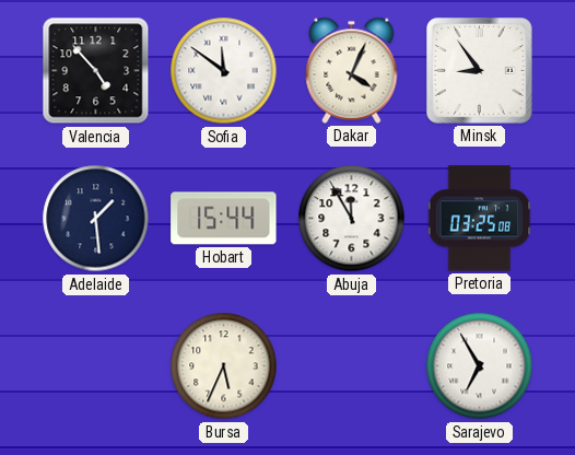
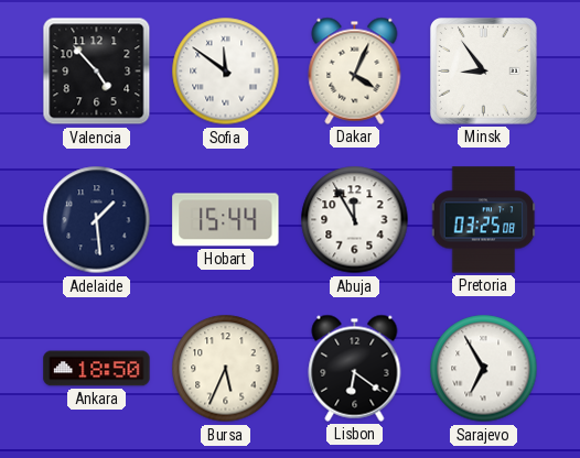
Ankara: none -> 18:50
Lisbon: none -> 6:21
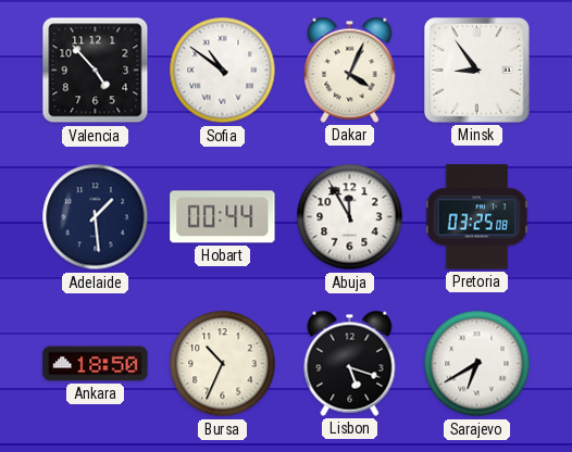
Sofia: 11:51 -> 10:51
Hobart: 15:44 -> 00:44
Bursa: 5:34 -> 10:34
Lisbon: 6:21 -> 5:18
Sarajevo: 6:55 -> 6:40
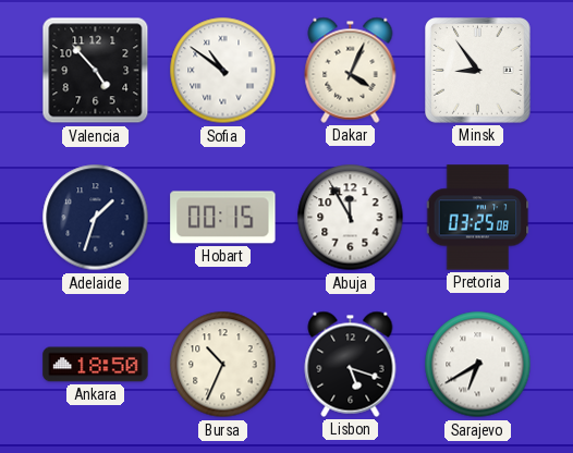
Adelaide: 1:29 -> 1:33
Hobart: 00:44 -> 00:15
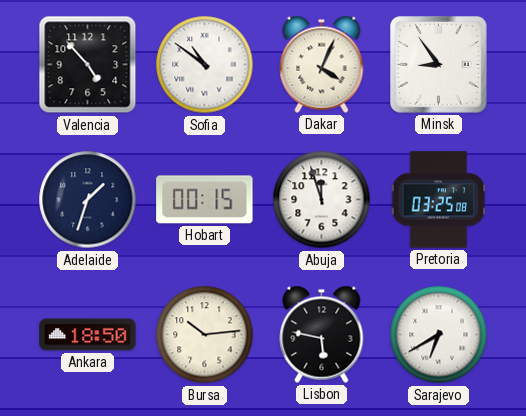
Abuja: 11:55 -> 11:57
Bursa: 10:34 -> 10:14
Lisbon: 5:18 -> 5:47
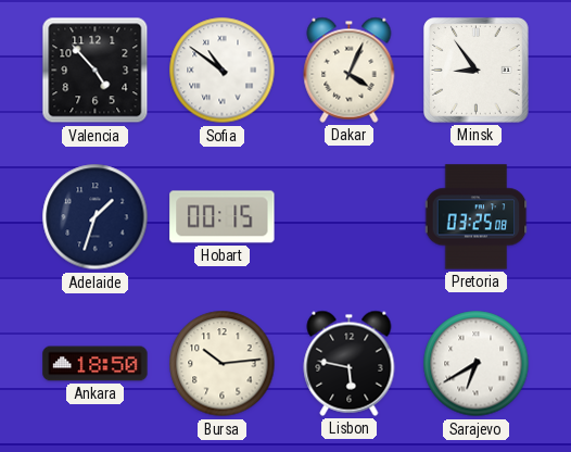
Abuja: 11:57 -> none
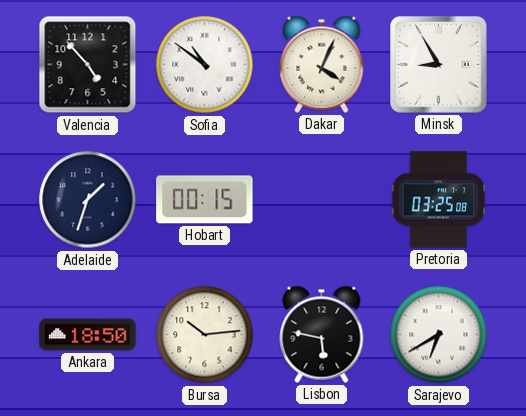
Minsk: 8:54 -> 8:55
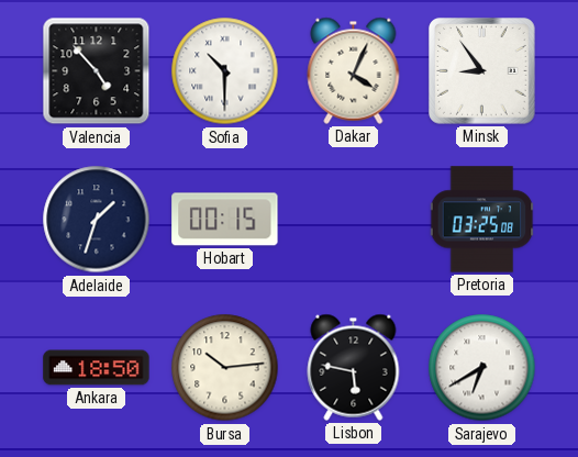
Sofia: 10:51 -> 10:30
Minsk: 8:55 -> 8:54
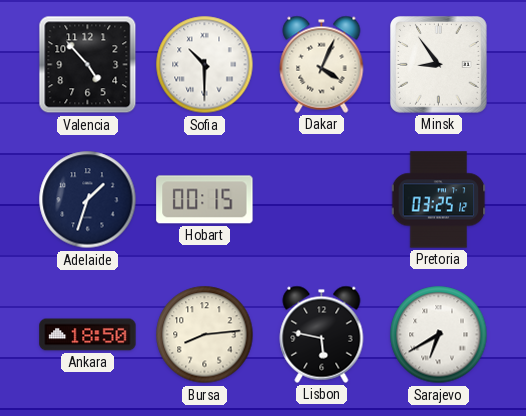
Pretoria: 03:25:08 -> 03:25:12
Bursa: 10:14 -> 8:14
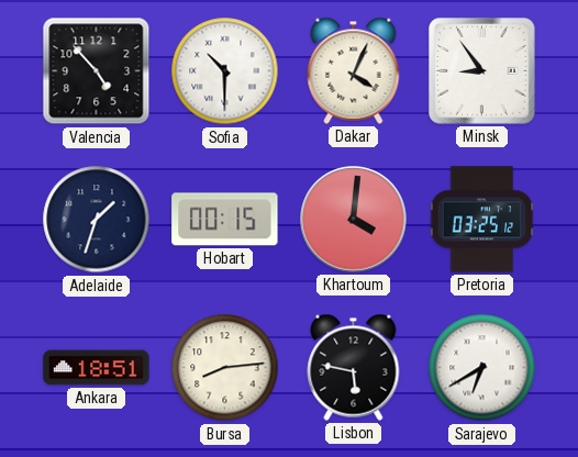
Khartoum: none -> 4:01
Ankara: 18:50 -> 18:51
